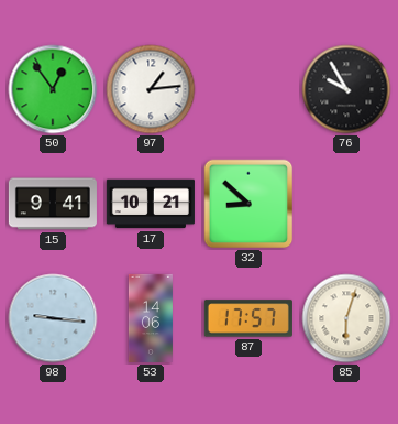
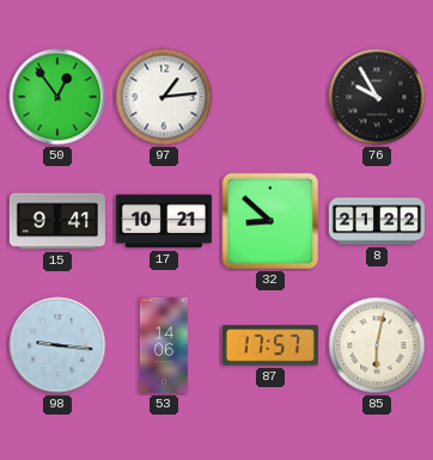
8: none -> 21:22
85: 6:03 -> 6:02
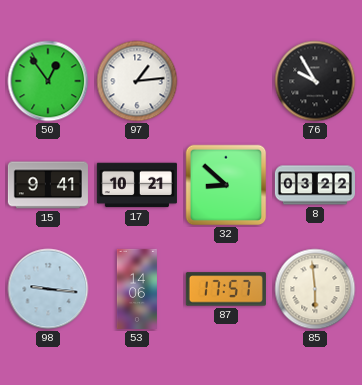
8: 21:22 -> 03:22
85: 6:02 -> 5:59
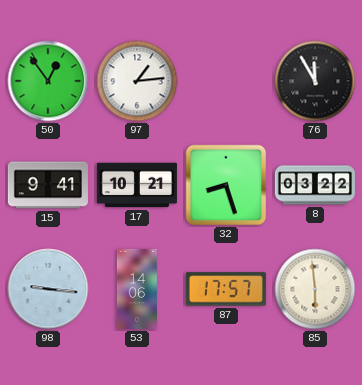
76: 9:55 -> 11:55
32: 8:52 -> 8:27
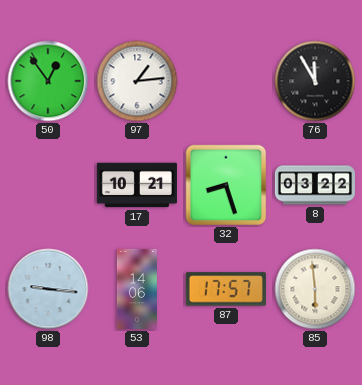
15: 9:41 -> none
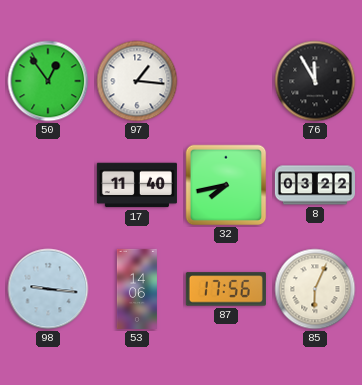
97: 1:14 -> 1:16
17: 10:21 -> 11:40
32: 8:27 -> 7:43
87: 17:57 -> 17:56
85: 5:59 -> 6:04
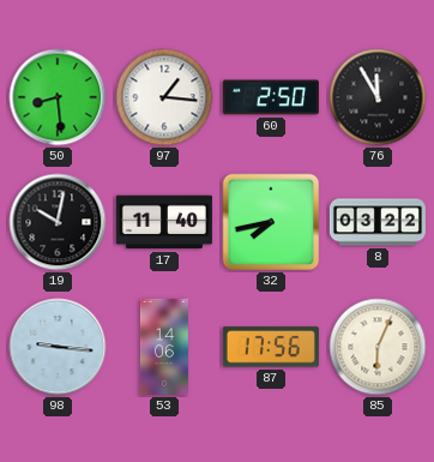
50: 12:54 -> 8:29
60: none -> 2:50
19: none -> 10:02
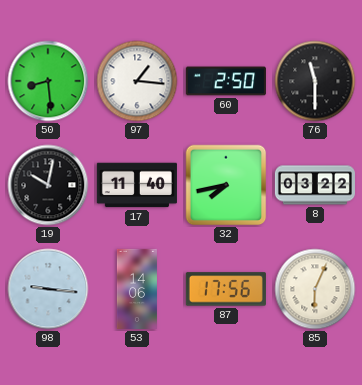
76: 11:55 -> 11:30
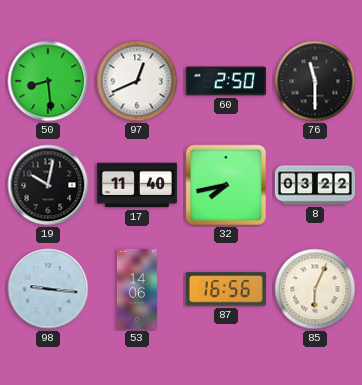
97: 1:16 -> 12:41
87: 17:56 -> 16:56
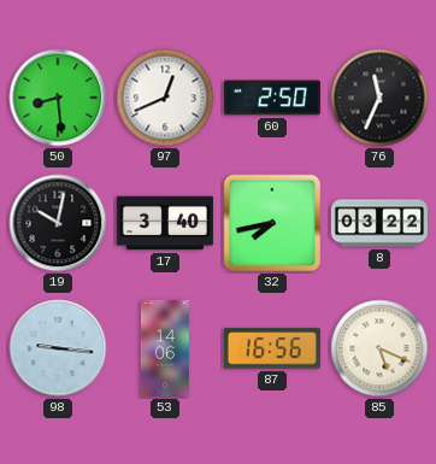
76: 11:30 -> 11:34
17: 11:40 -> 3:40
85: 6:04 -> 5:19
